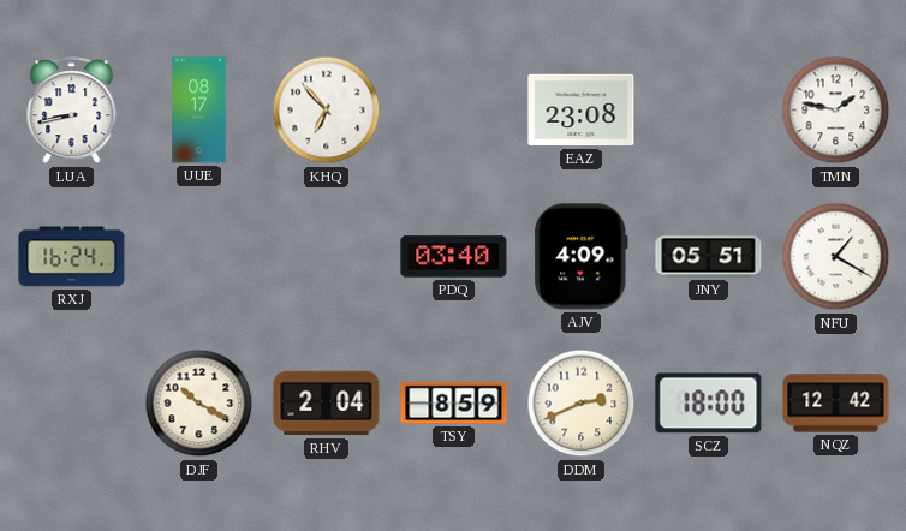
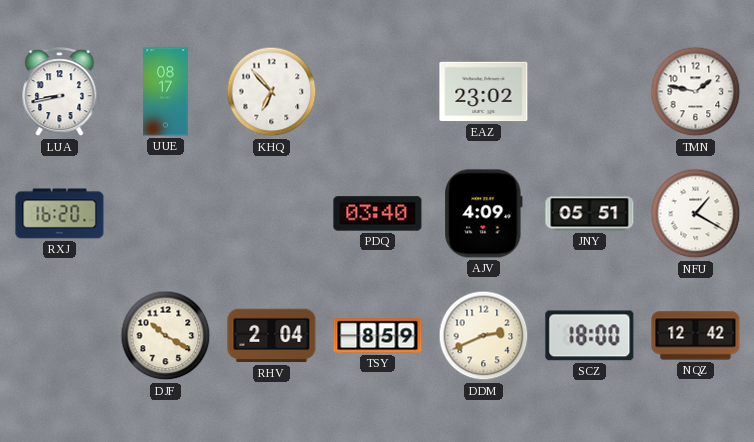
EAZ: 23:08 -> 23:02
RXJ: 16:24 -> 16:20
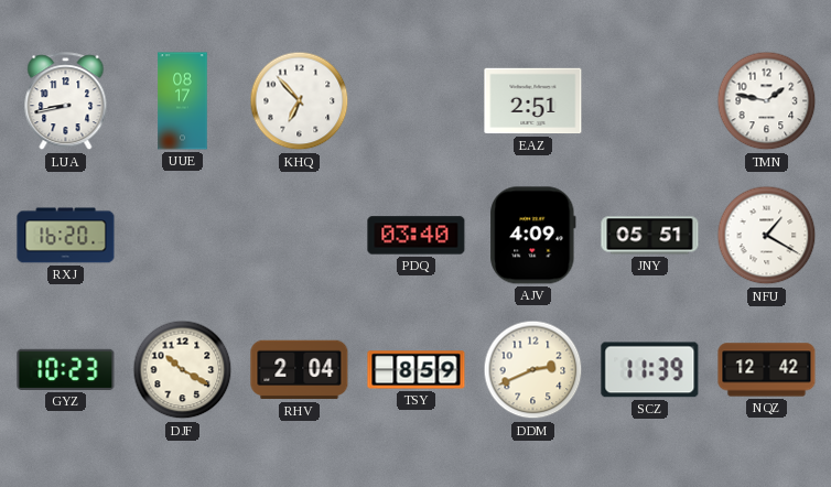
EAZ: 23:02 -> 2:51
GYZ: none -> 10:23
SCZ: 18:00 -> 11:39
